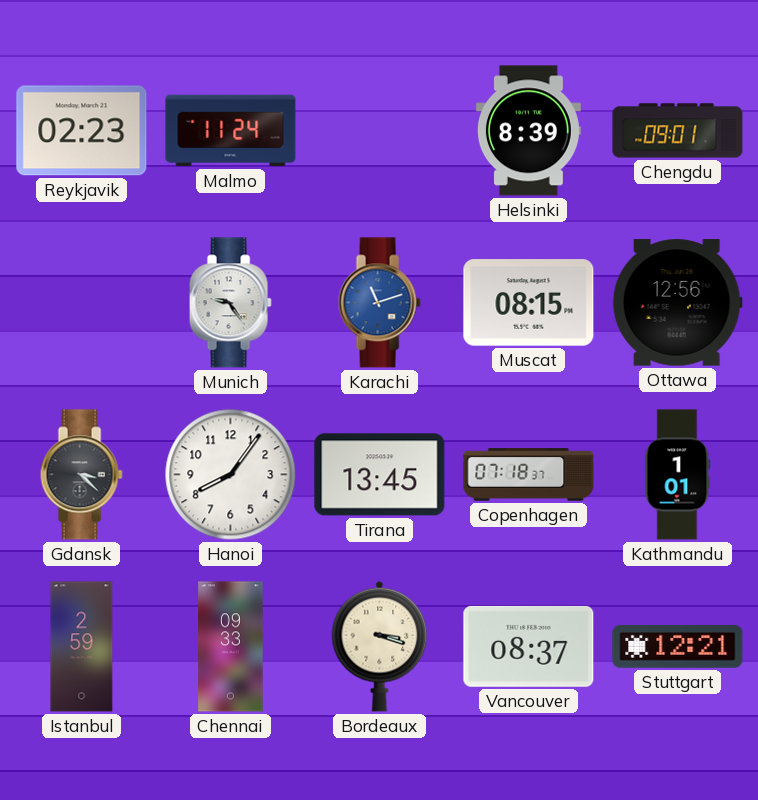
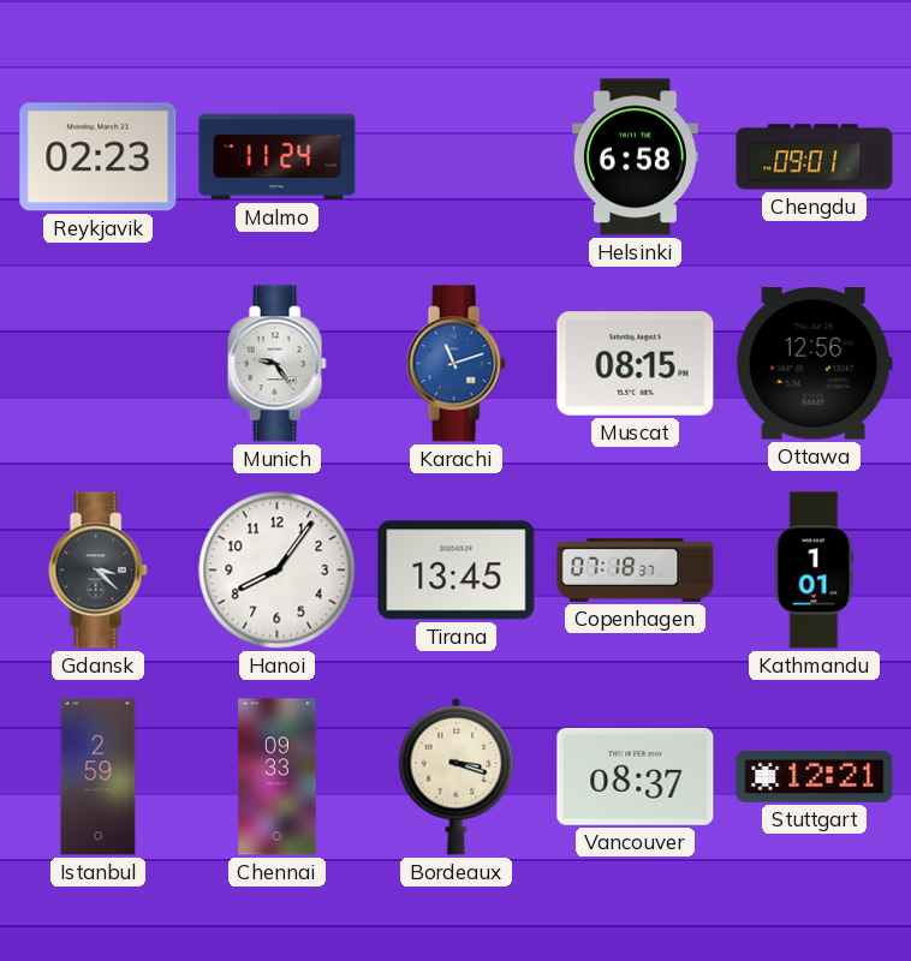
Helsinki: 8:39 -> 6:58
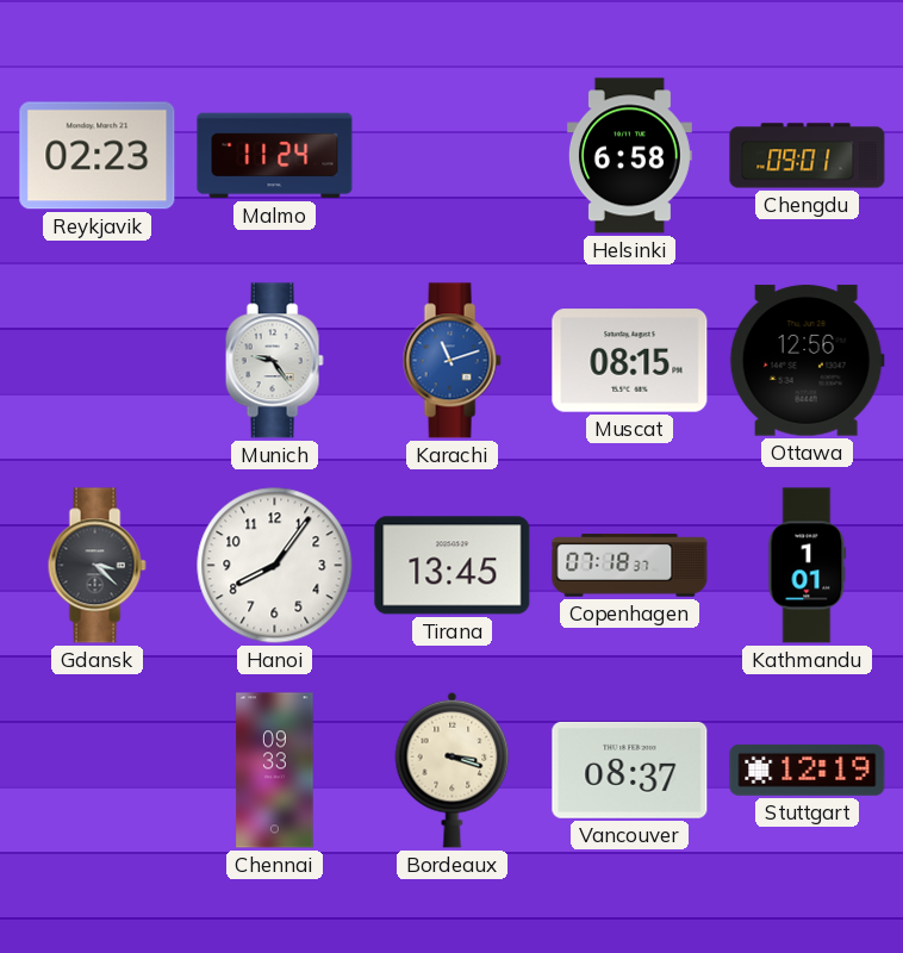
Istanbul: 2:59 -> none
Stuttgart: 12:21 -> 12:19
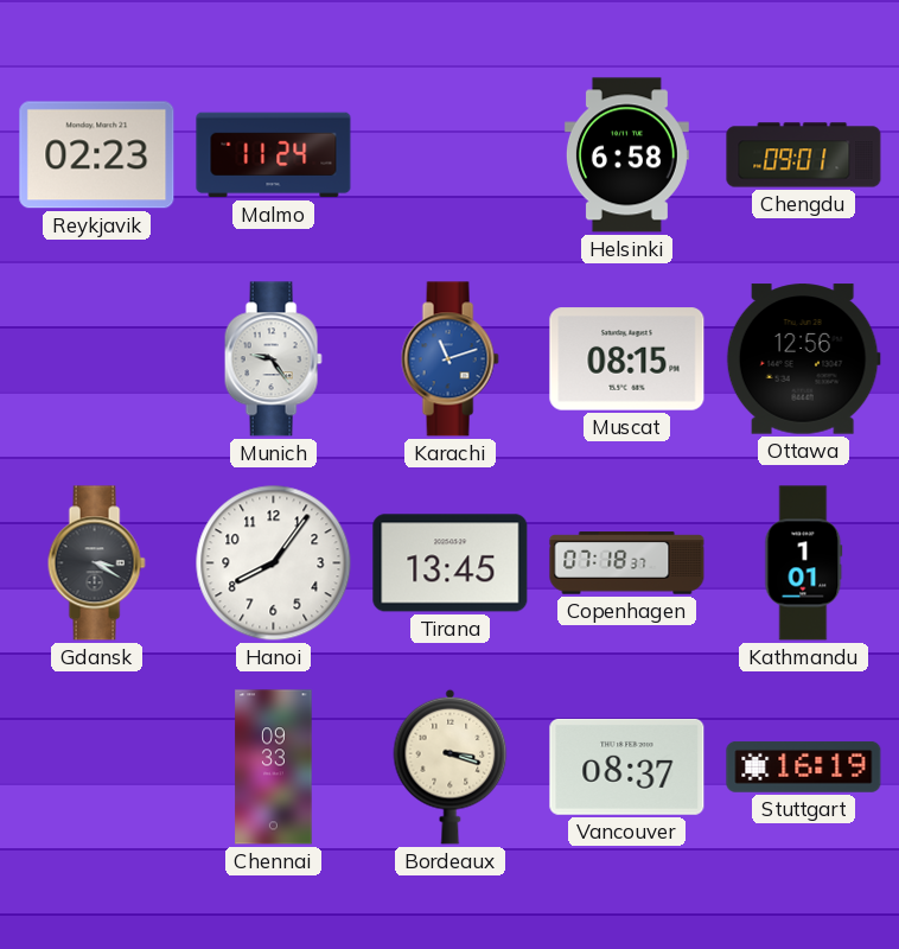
Gdansk: 3:22 -> 3:20
Stuttgart: 12:19 -> 16:19
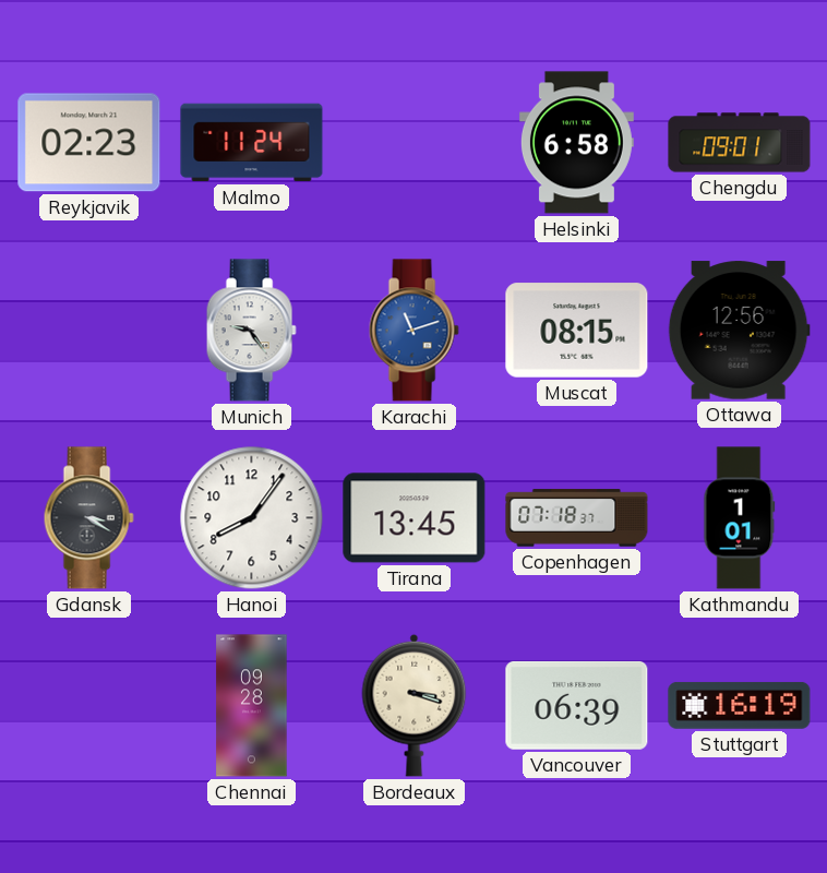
Chennai: 09:33 -> 09:28
Vancouver: 08:37 -> 06:39
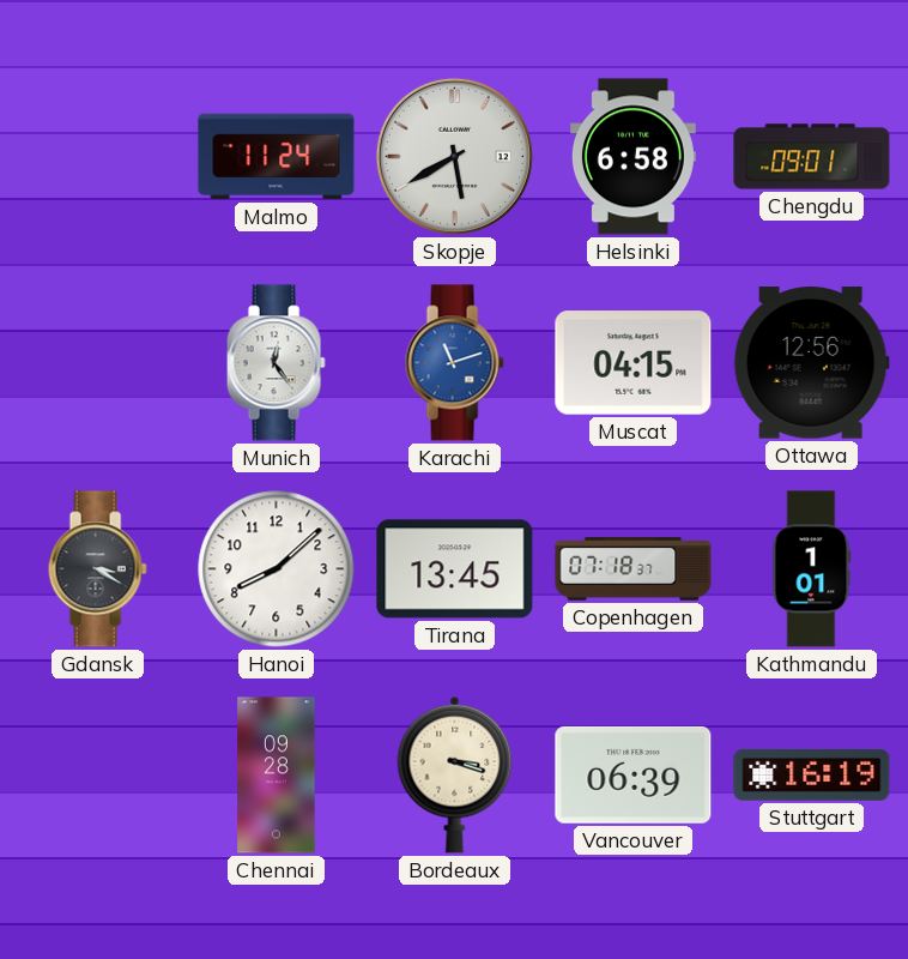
Reykjavik: 02:23 -> none
Skopje: none -> 5:40
Munich: 9:24 -> 12:24
Muscat: 08:15 -> 04:15
Hanoi: 8:06 -> 8:08
